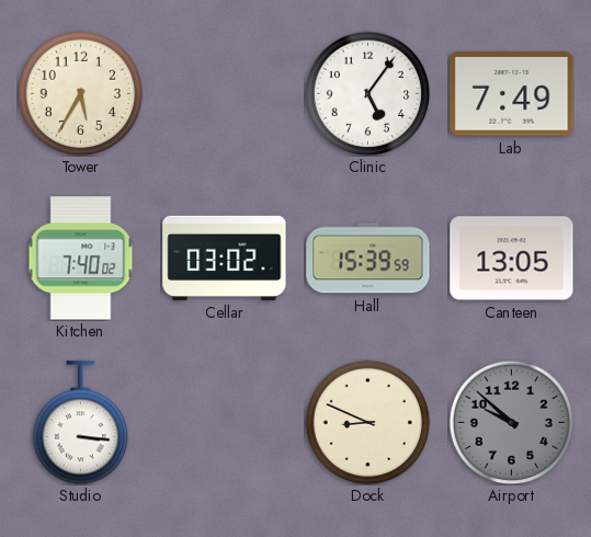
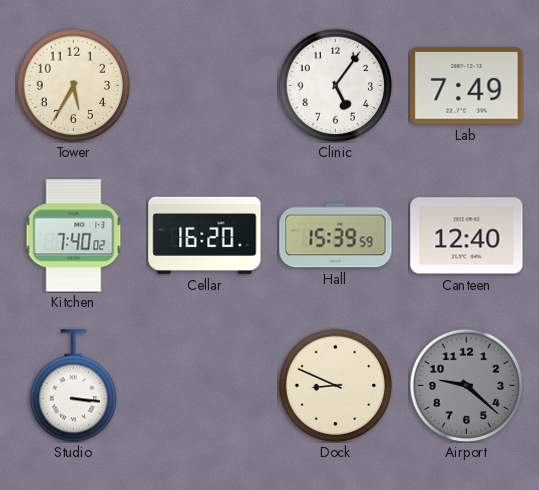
Cellar: 03:02 -> 16:20
Canteen: 13:05 -> 12:40
Airport: 9:52 -> 9:22
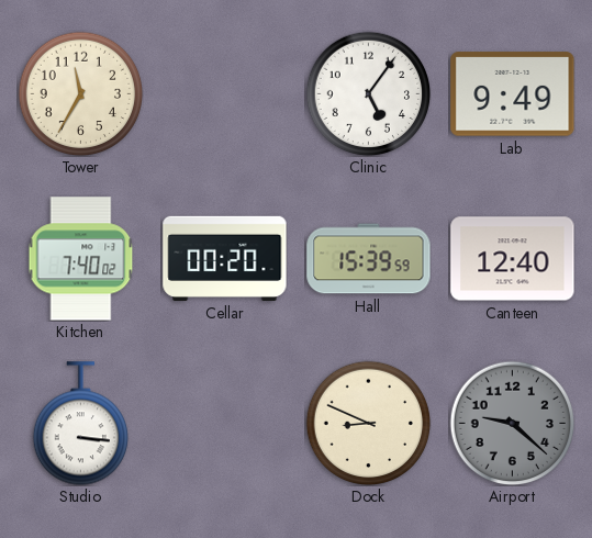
Tower: 5:35 -> 11:35
Lab: 7:49 -> 9:49
Cellar: 16:20 -> 00:20
